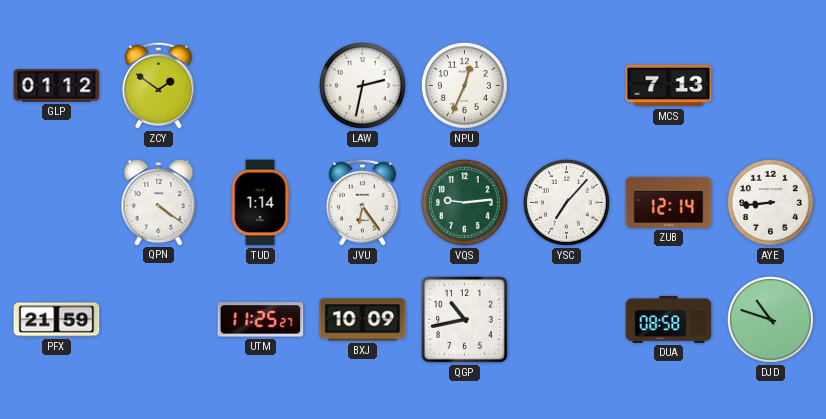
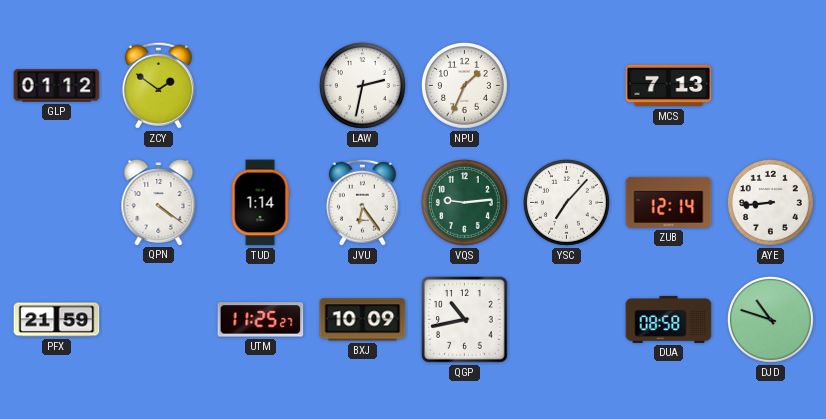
NPU: 12:34 -> 1:34
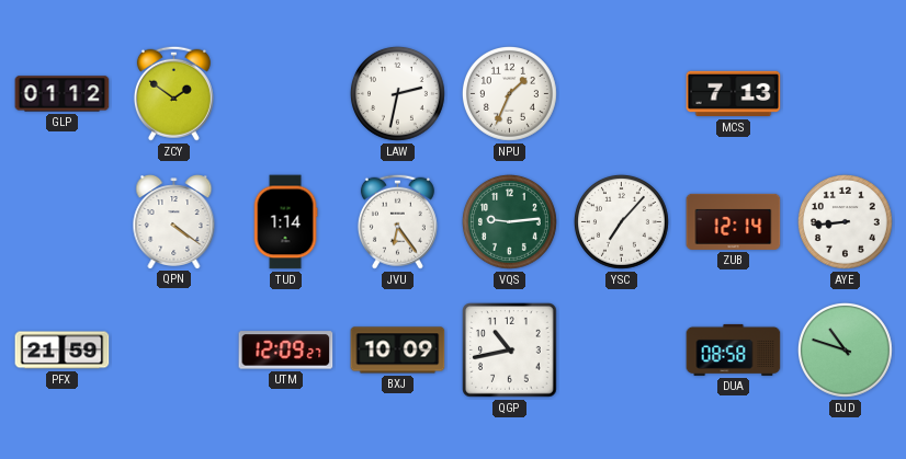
UTM: 11:25 -> 12:09
